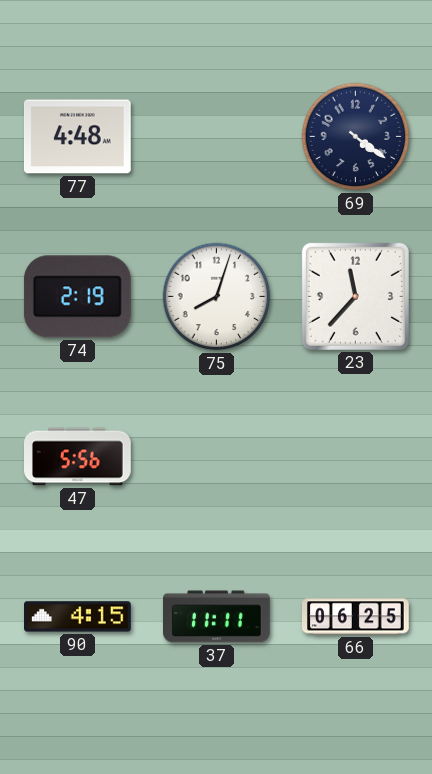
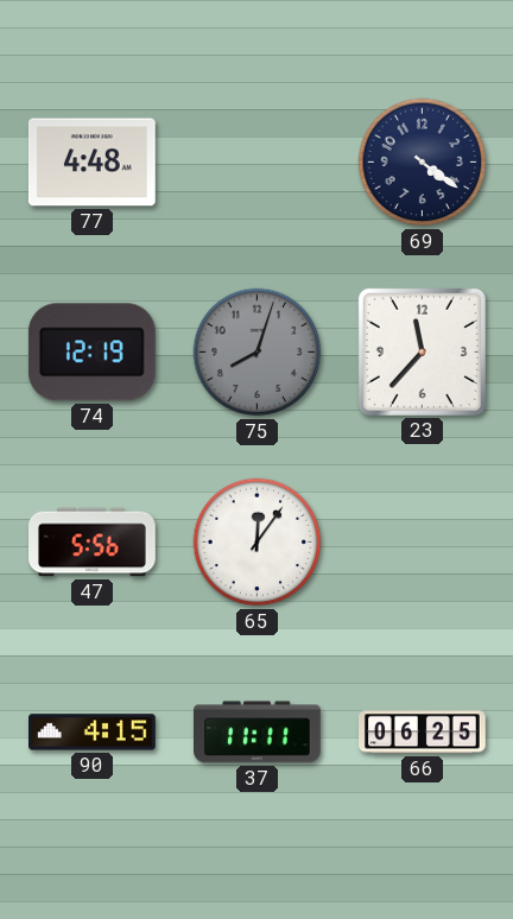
74: 2:19 -> 12:19
75 dial: white -> grey
65: none -> 12:06
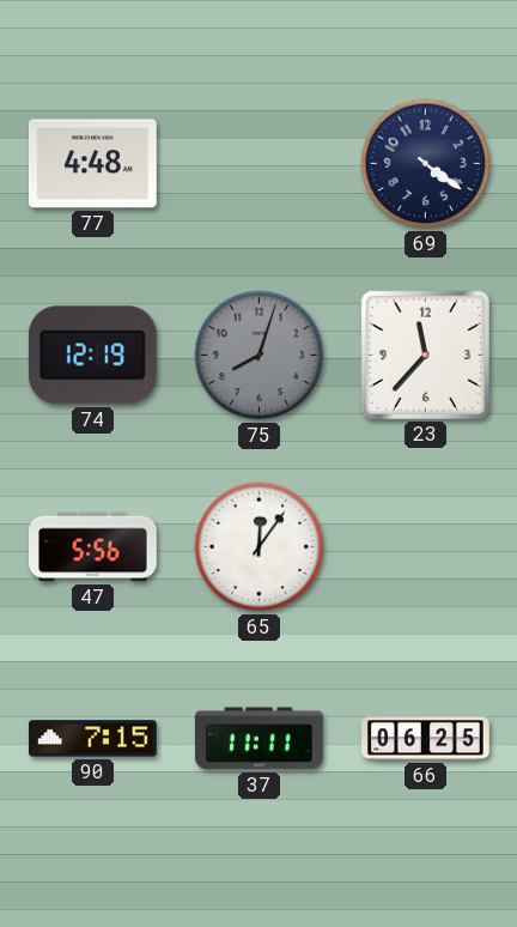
90: 4:15 -> 7:15
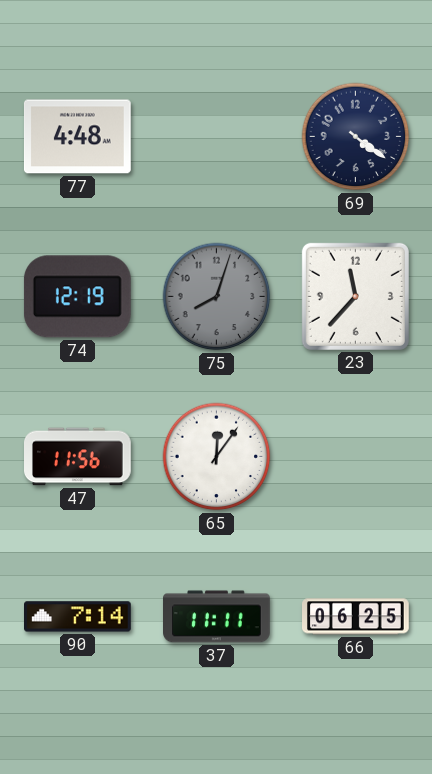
47: 5:56 -> 11:56
90: 7:15 -> 7:14
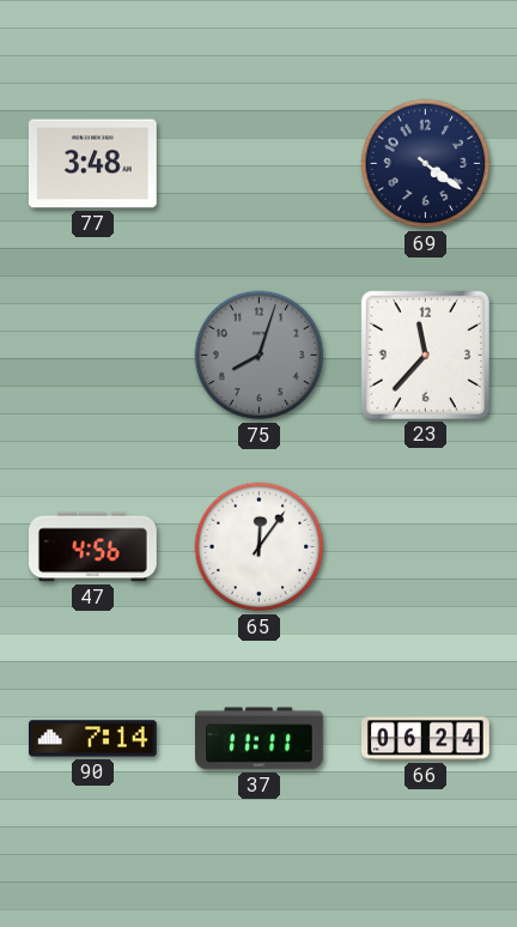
77: 4:48 -> 3:48
74: 12:19 -> none
47: 11:56 -> 4:56
66: 06:25 -> 06:24
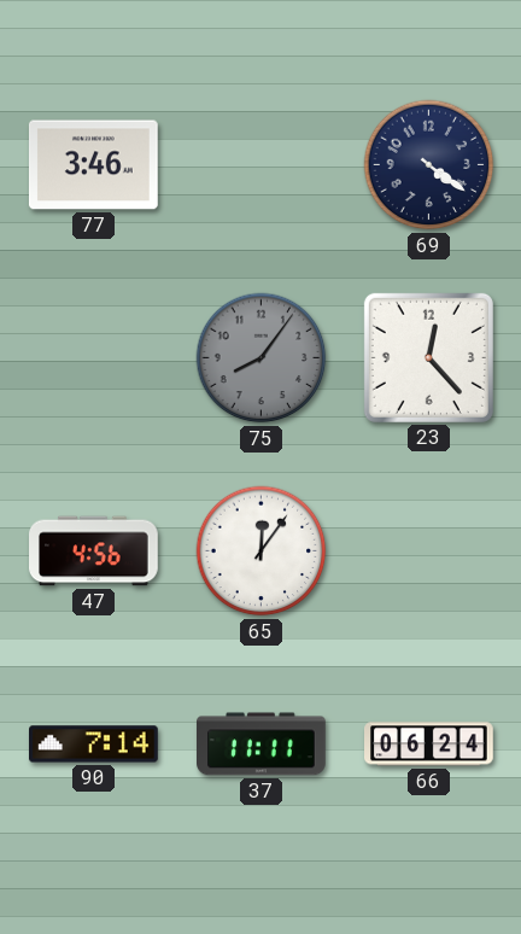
77: 3:48 -> 3:46
75: 8:03 -> 8:06
23: 11:37 -> 12:23
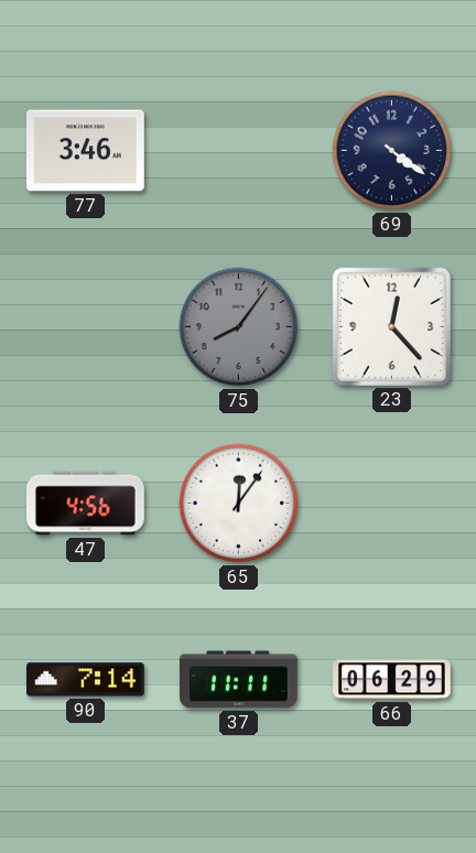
66: 06:24 -> 06:29
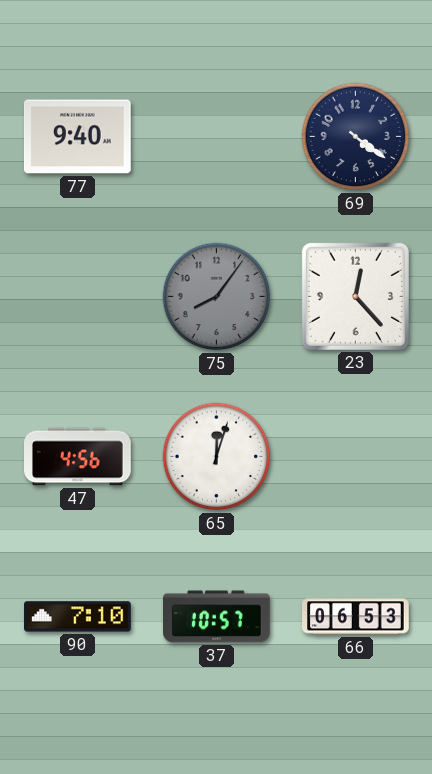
77: 3:46 -> 9:40
65: 12:06 -> 12:03
90: 7:14 -> 7:10
37: 11:11 -> 10:57
66: 06:29 -> 06:53
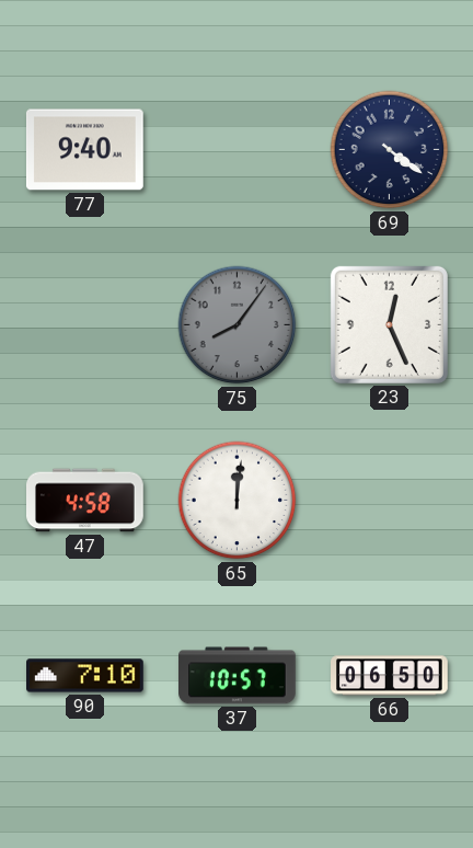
23: 12:23 -> 12:26
47: 4:56 -> 4:58
65: 12:03 -> 12:01
66: 06:53 -> 06:50
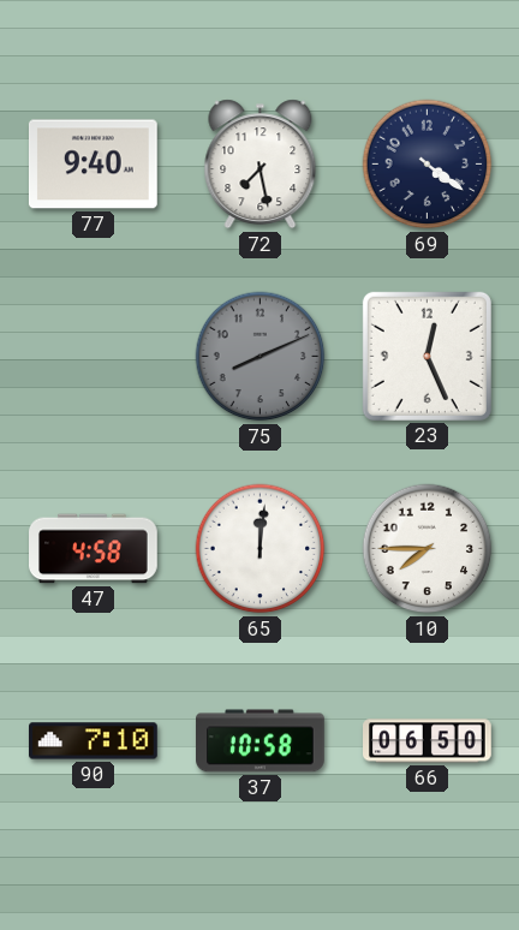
72: none -> 7:28
75: 8:06 -> 8:11
10: none -> 7:45
37: 10:57 -> 10:58
